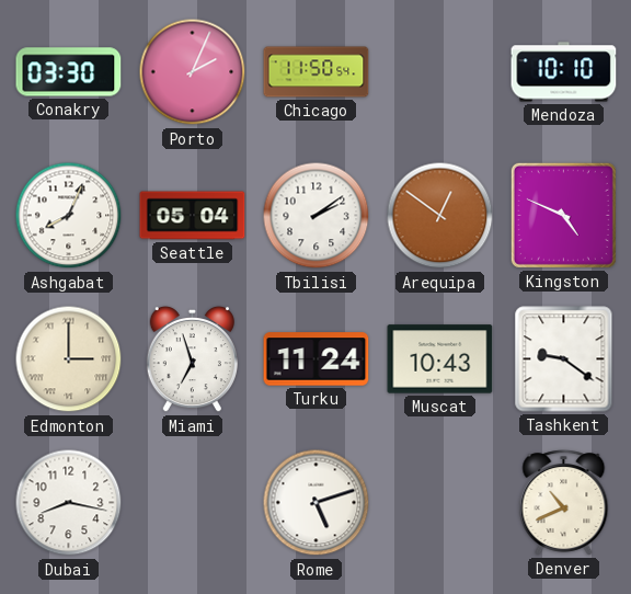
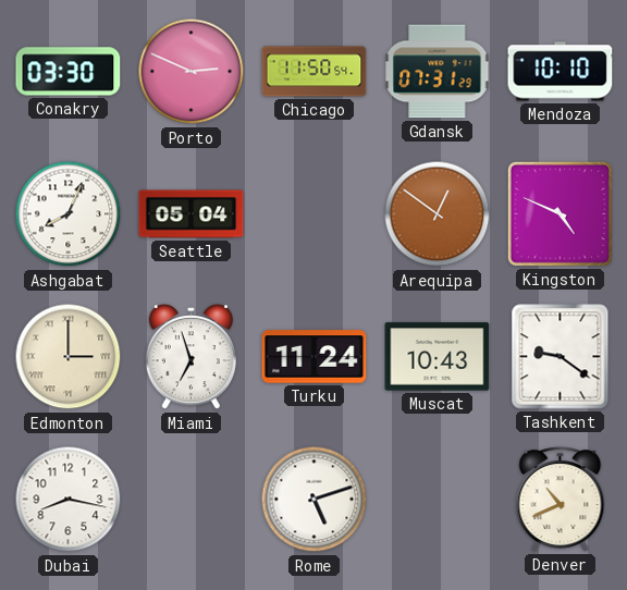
Porto: 2:04 -> 2:49
Gdansk: none -> 07:31
Tbilisi: 2:09 -> none
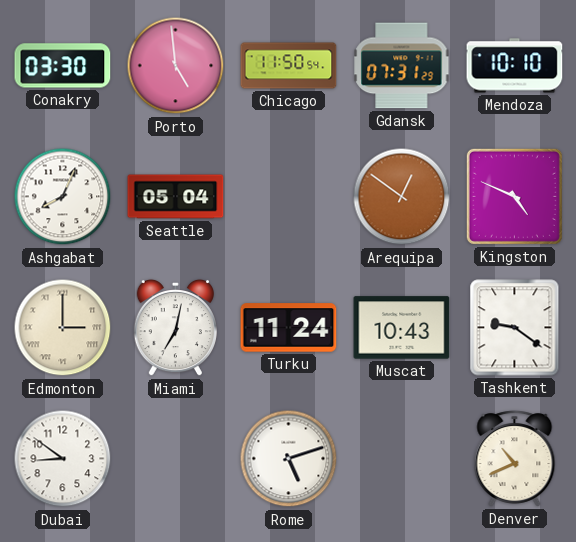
Porto: 2:49 -> 4:59
Miami: 6:57 -> 7:02
Dubai: 8:17 -> 8:51
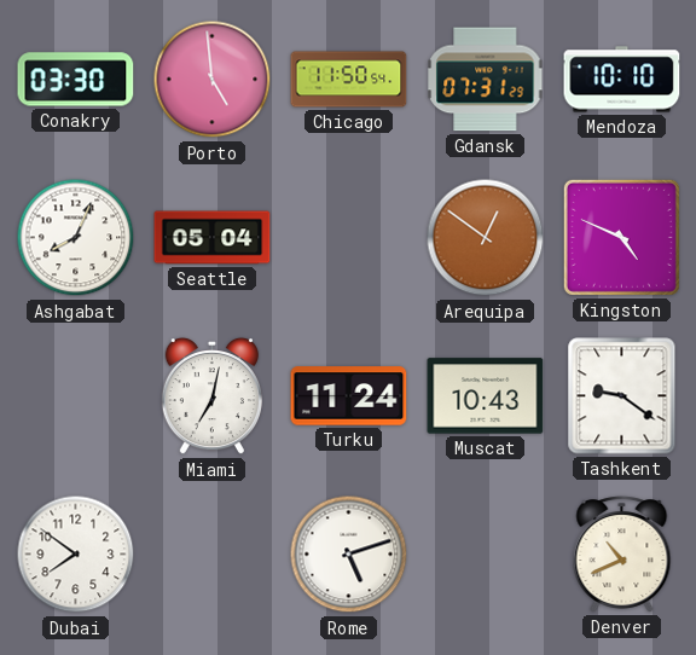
Edmonton: 3:00 -> none
Dubai: 8:51 -> 7:51
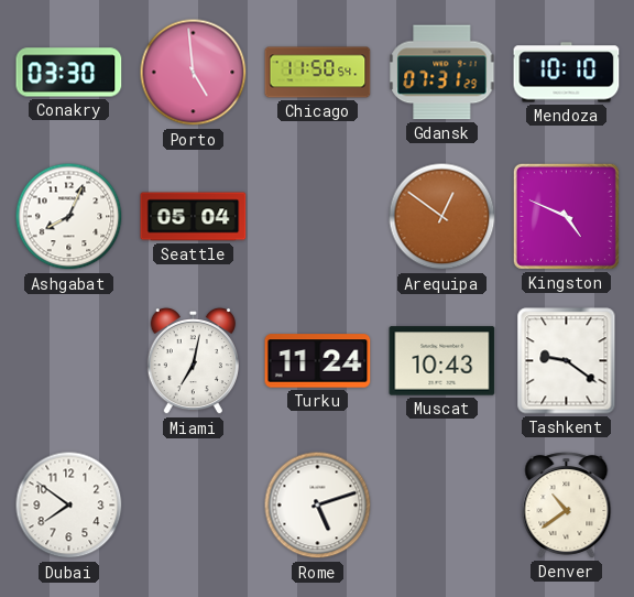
Denver: 10:41 -> 10:39
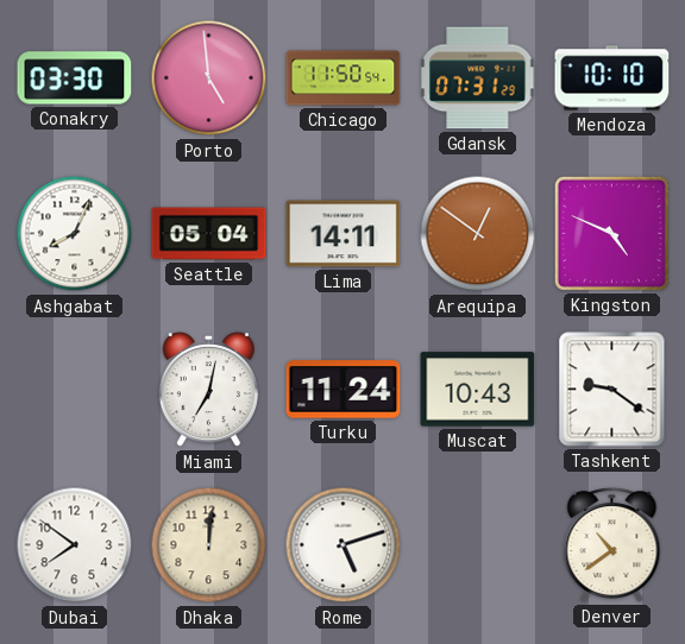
Lima: none -> 14:11
Dhaka: none -> 12:01
